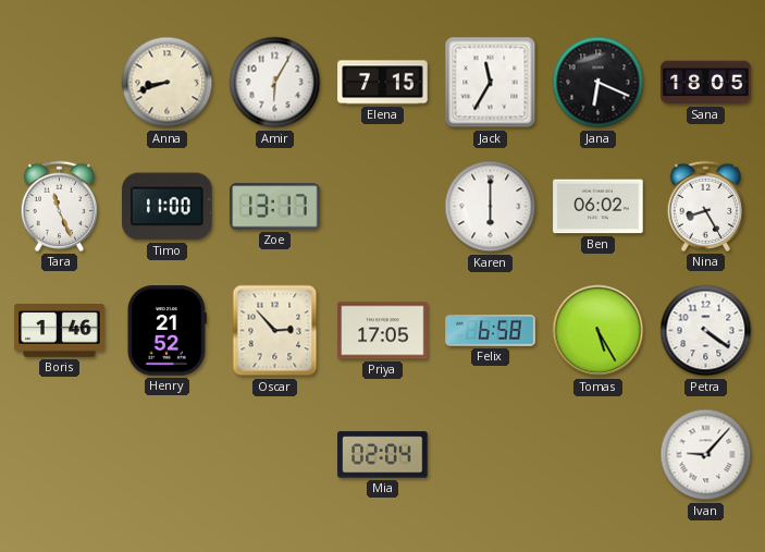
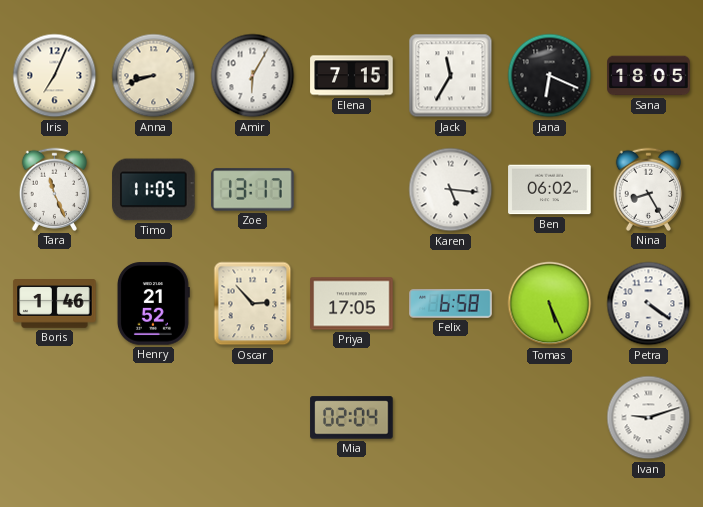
Iris: none -> 7:04
Timo: 11:00 -> 11:05
Karen: 6:00 -> 5:16
Tomas: 5:25 -> 5:26
Ivan: 9:07 -> 9:12
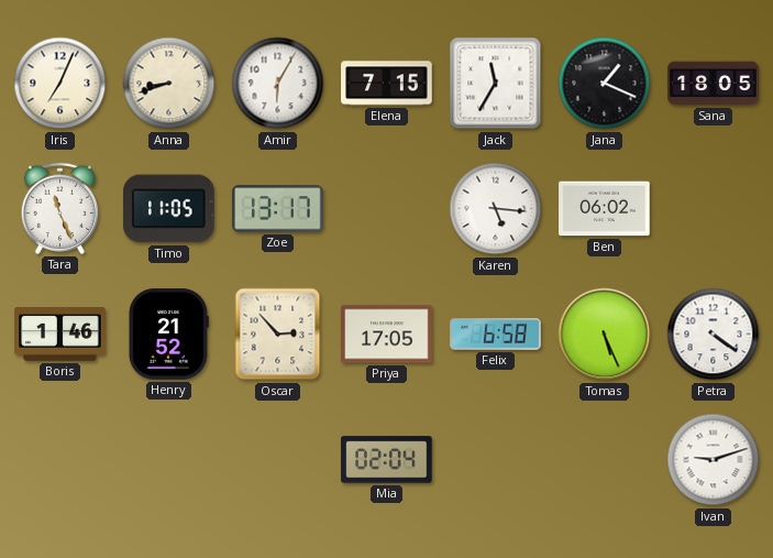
Jana: 6:19 -> 1:19
Nina: 8:25 -> none
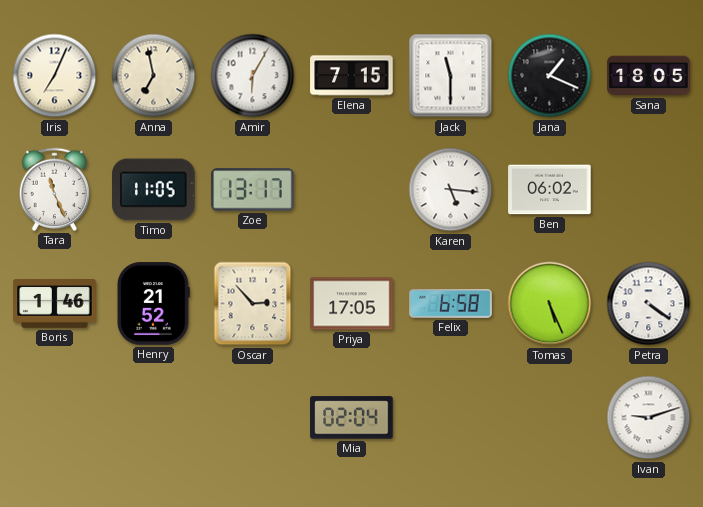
Anna: 8:42 -> 6:58
Jack: 11:35 -> 11:30
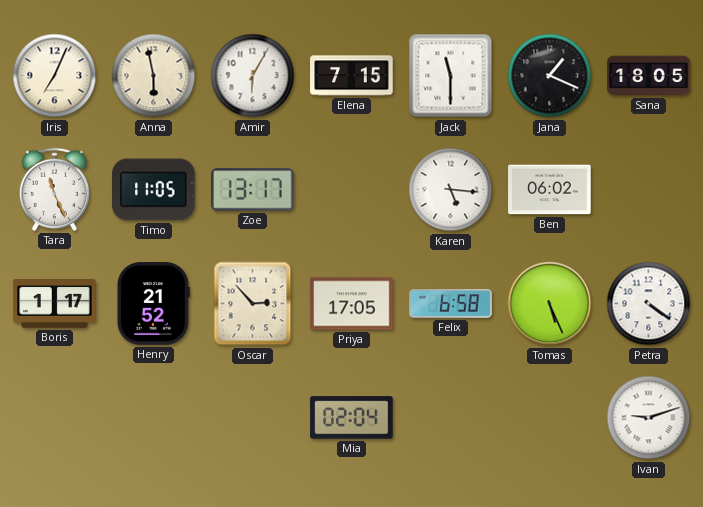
Anna: 6:58 -> 5:58
Boris: 1:46 -> 1:17
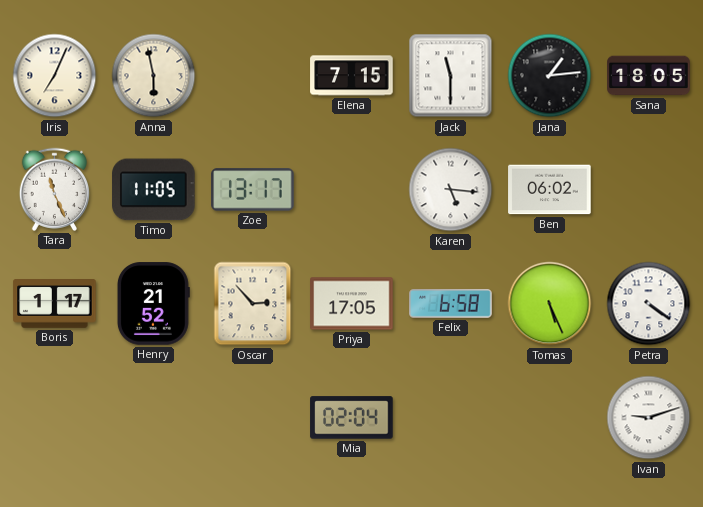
Amir: 6:05 -> none
Jana: 1:19 -> 1:14
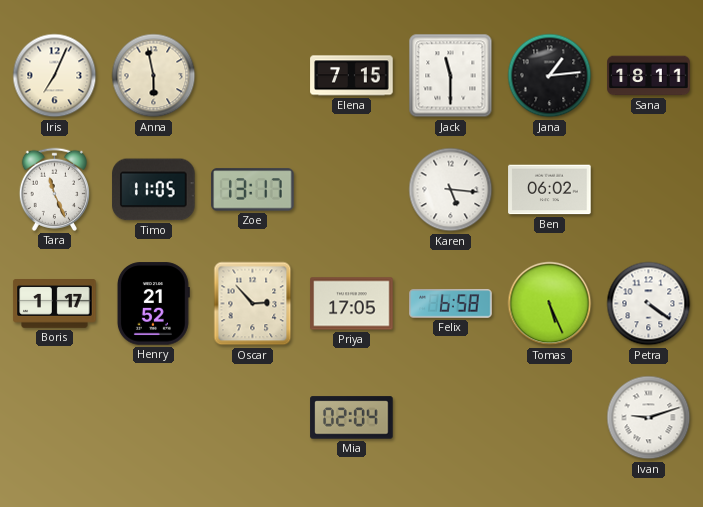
Sana: 18:05 -> 18:11
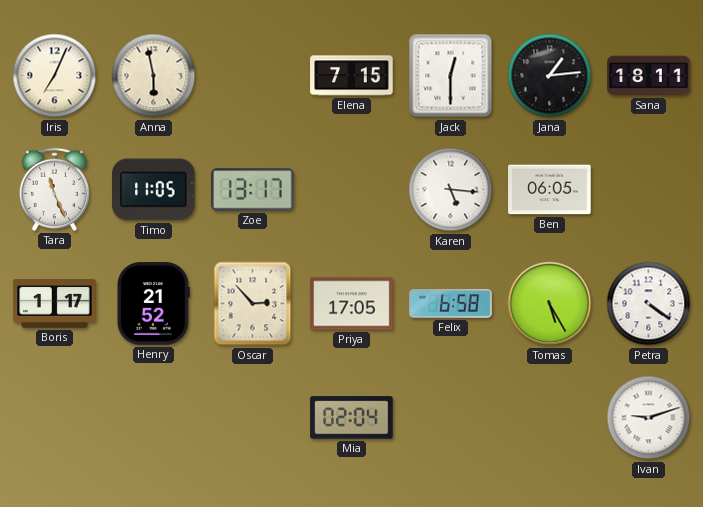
Jack: 11:30 -> 12:30
Ben: 06:02 -> 06:05
Tomas: 5:26 -> 5:25
